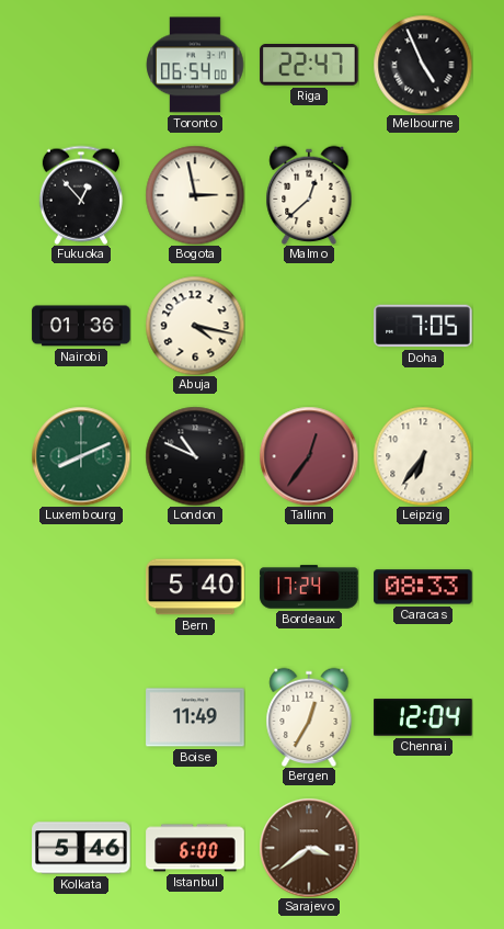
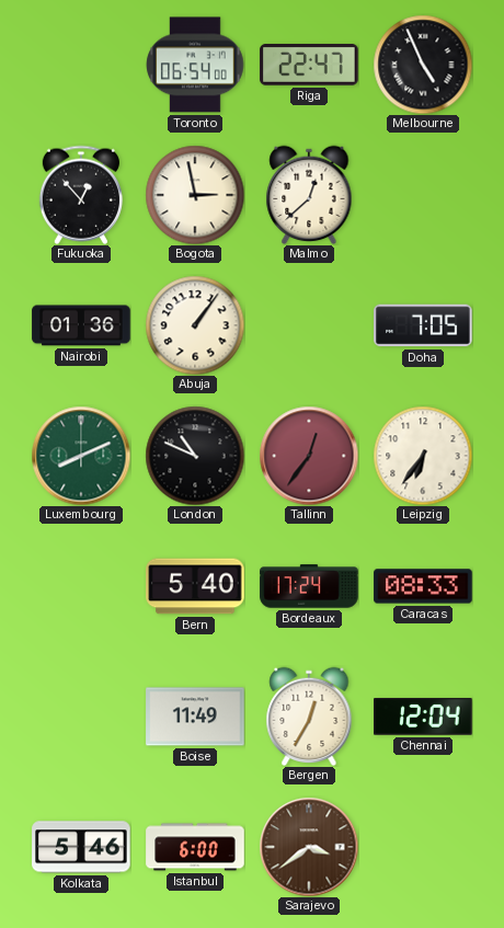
Abuja: 4:17 -> 1:06
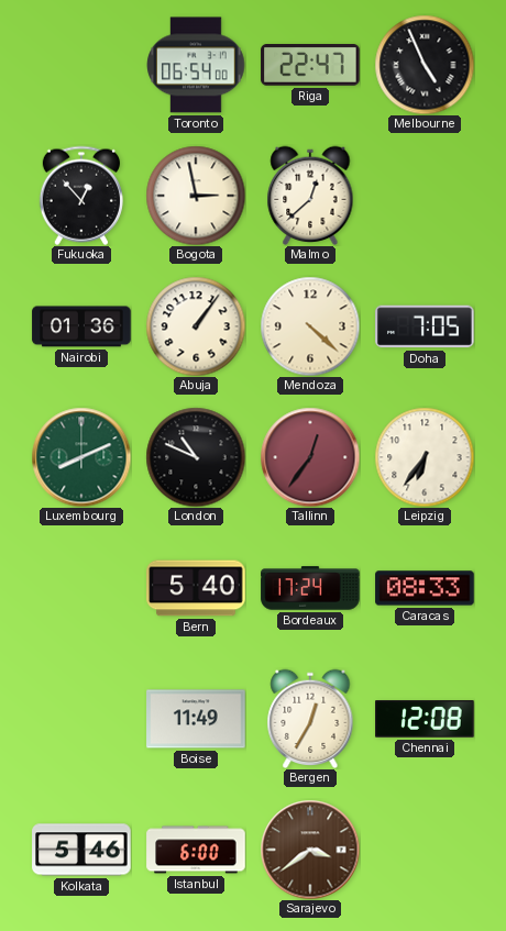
Mendoza: none -> 4:22
Chennai: 12:04 -> 12:08
